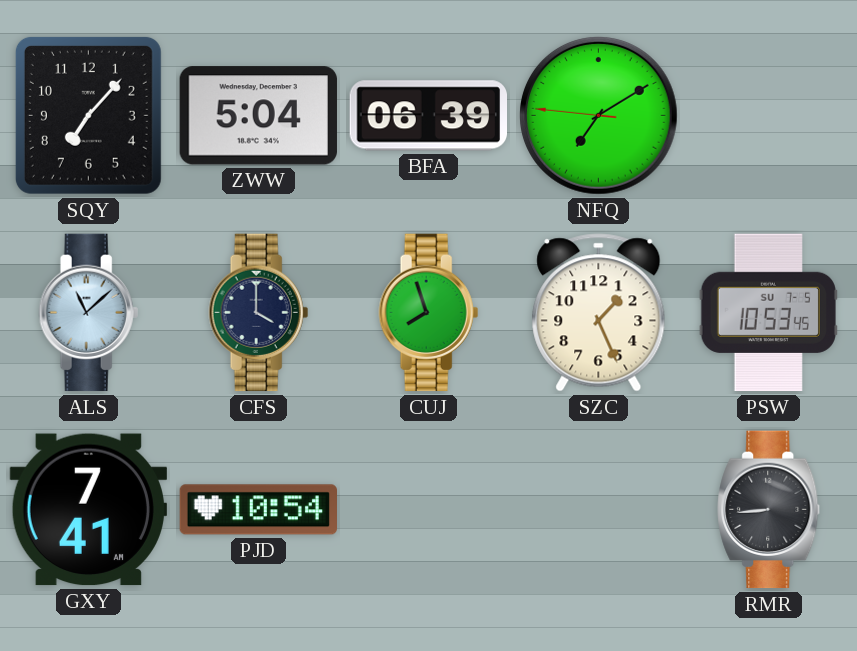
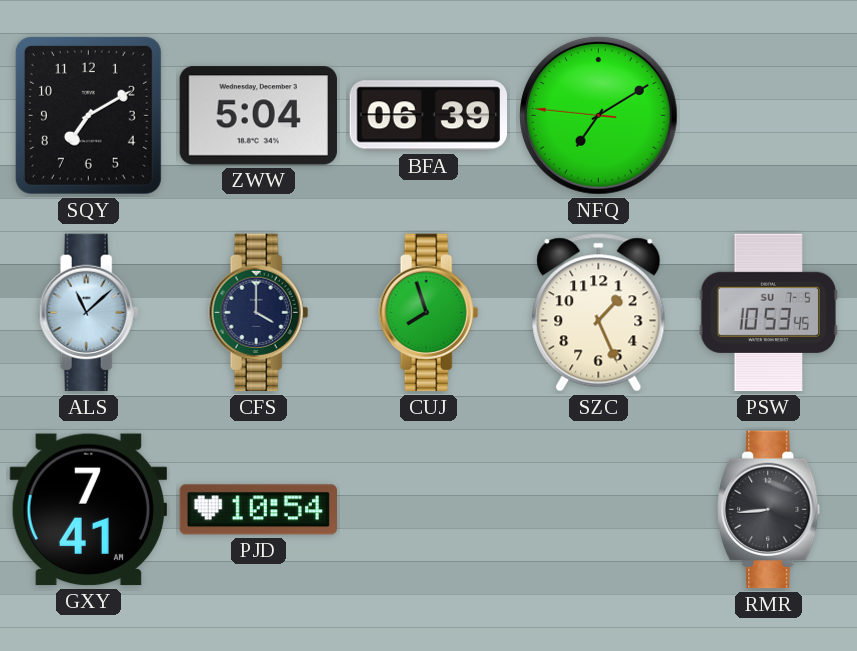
SQY: 7:07 -> 7:10
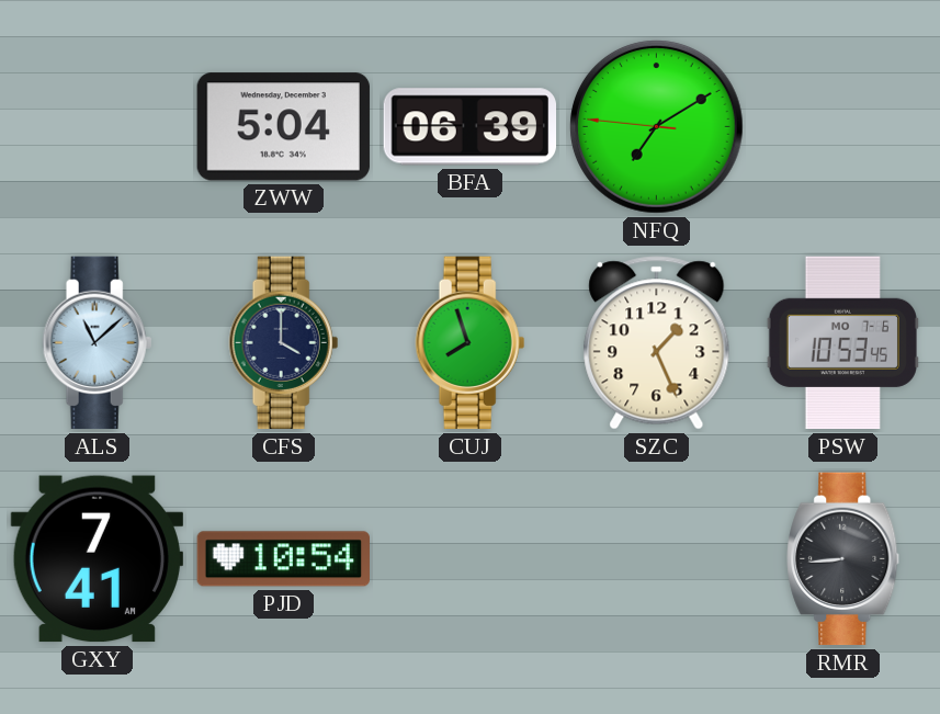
SQY: 7:10 -> none
PSW date: SU 7-5 -> MO 7-6
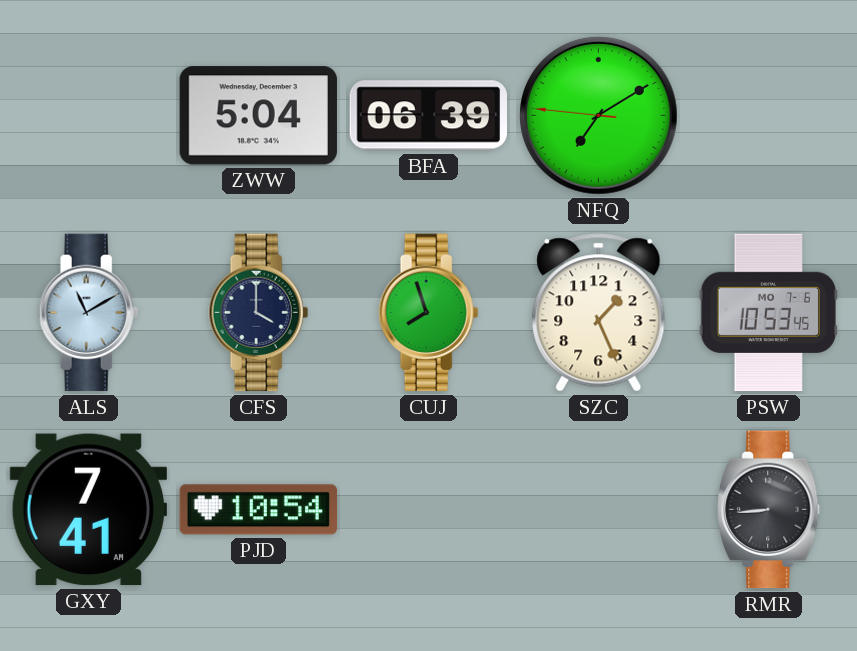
ALS: 11:08 -> 11:10
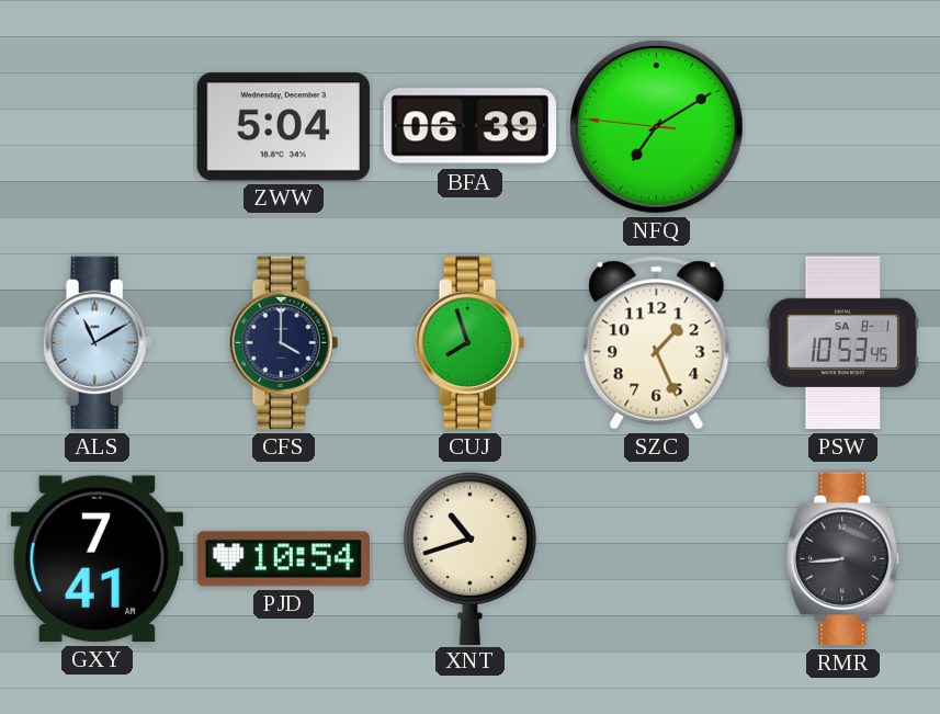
PSW date: MO 7-6 -> SA 8-1
XNT: none -> 10:42
